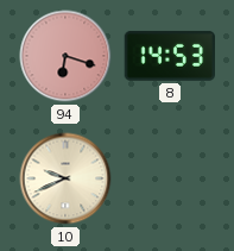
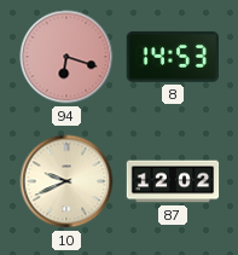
87: none -> 12:02
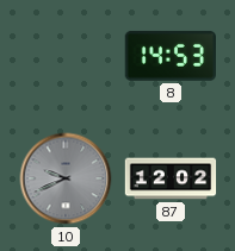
94: 6:18 -> none
10 dial: cream -> grey
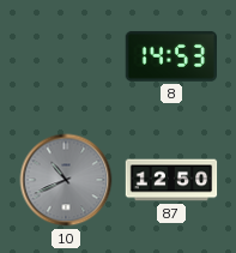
10: 9:41 -> 10:41
87: 12:02 -> 12:50
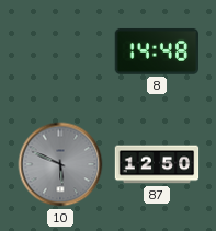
8: 14:53 -> 14:48
10: 10:41 -> 5:49
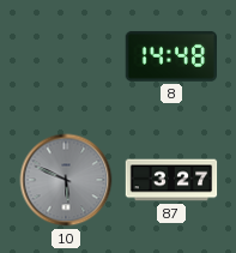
87: 12:50 -> 3:27
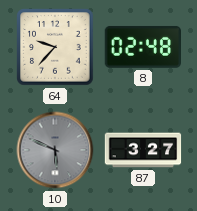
64: none -> 9:37
8: 14:48 -> 02:48
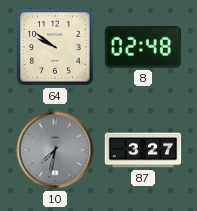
64: 9:37 -> 9:51
10: 5:49 -> 7:32
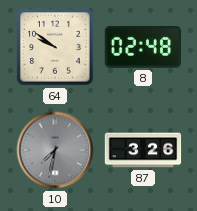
87: 3:27 -> 3:26
